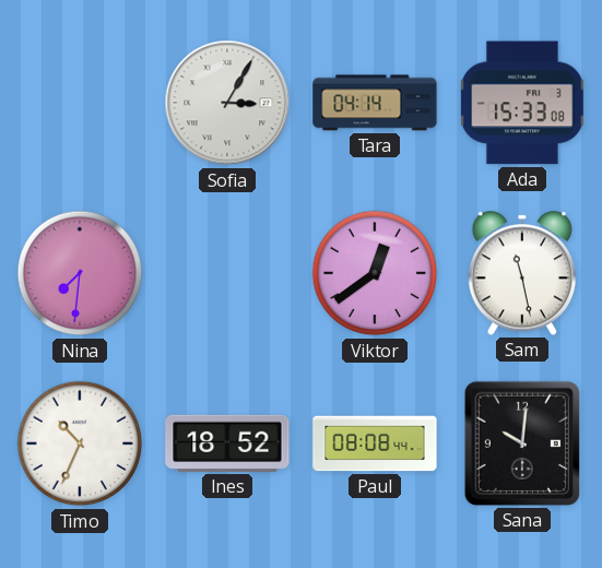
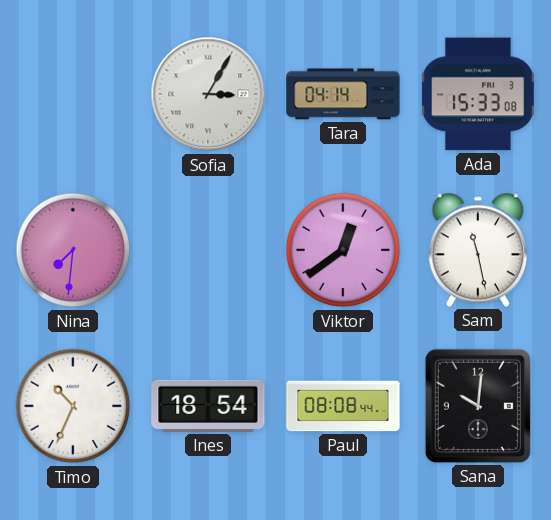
Ines: 18:52 -> 18:54
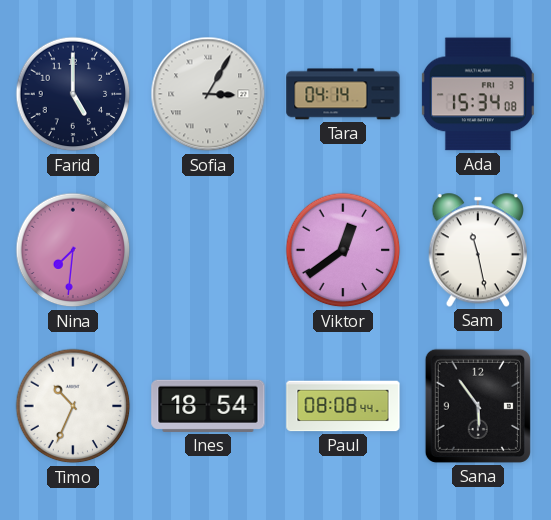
Farid: none -> 5:00
Ada: 15:33 -> 15:34
Sana: 10:01 -> 5:54
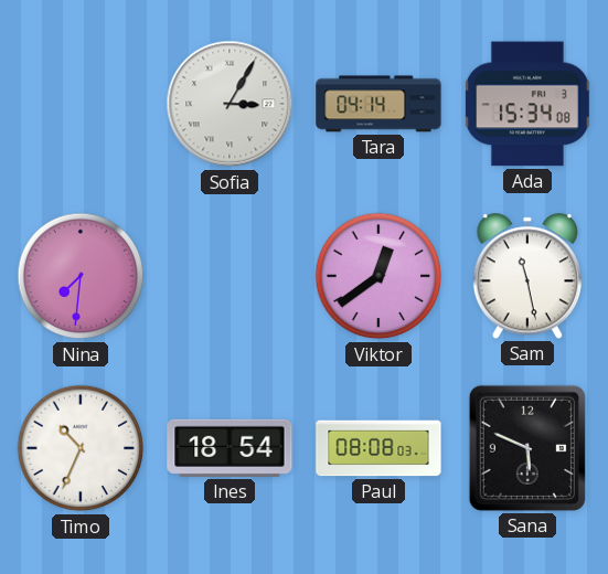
Farid: 5:00 -> none
Paul: 08:08:44 -> 08:08:03
Sana: 5:54 -> 5:49
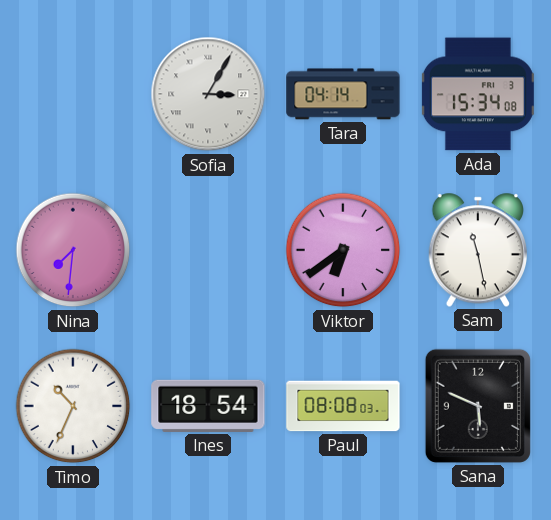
Viktor: 12:39 -> 6:39
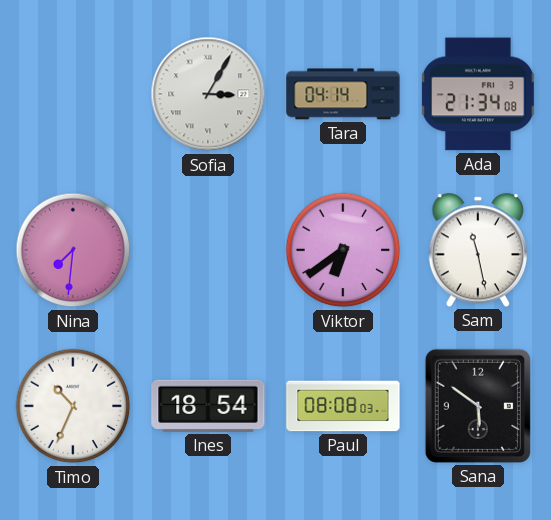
Ada: 15:34 -> 21:34
Sana: 5:49 -> 5:51
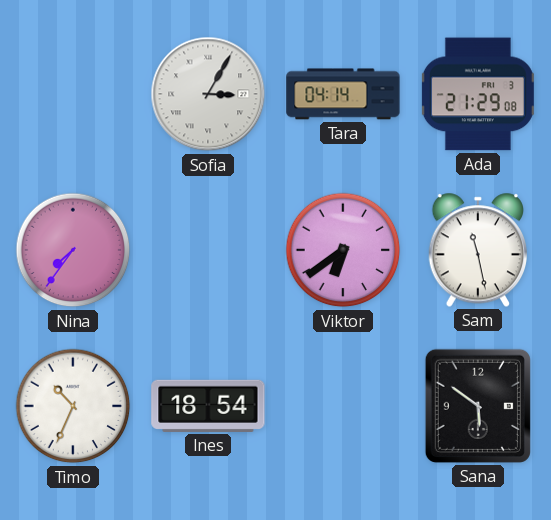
Ada: 21:34 -> 21:29
Nina: 7:31 -> 7:36
Paul: 08:08 -> none
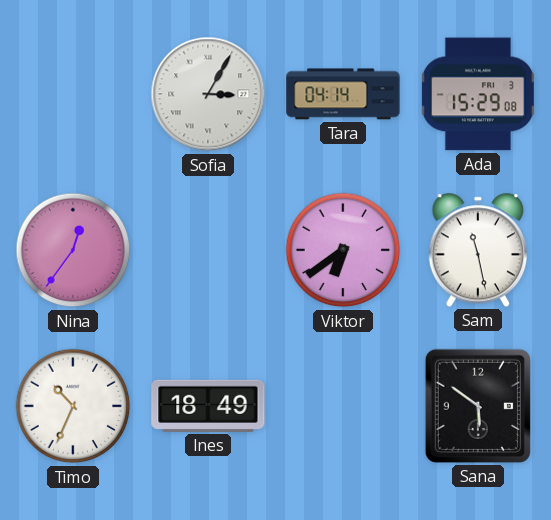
Ada: 21:29 -> 15:29
Nina: 7:36 -> 12:36
Ines: 18:54 -> 18:49
